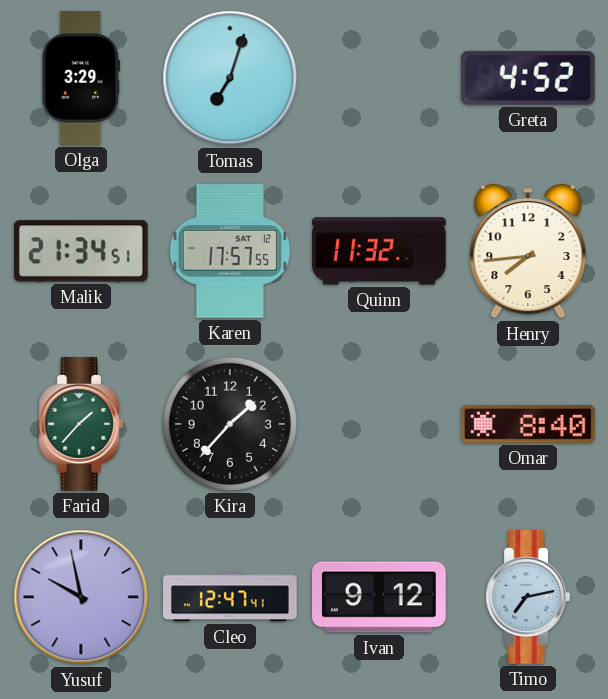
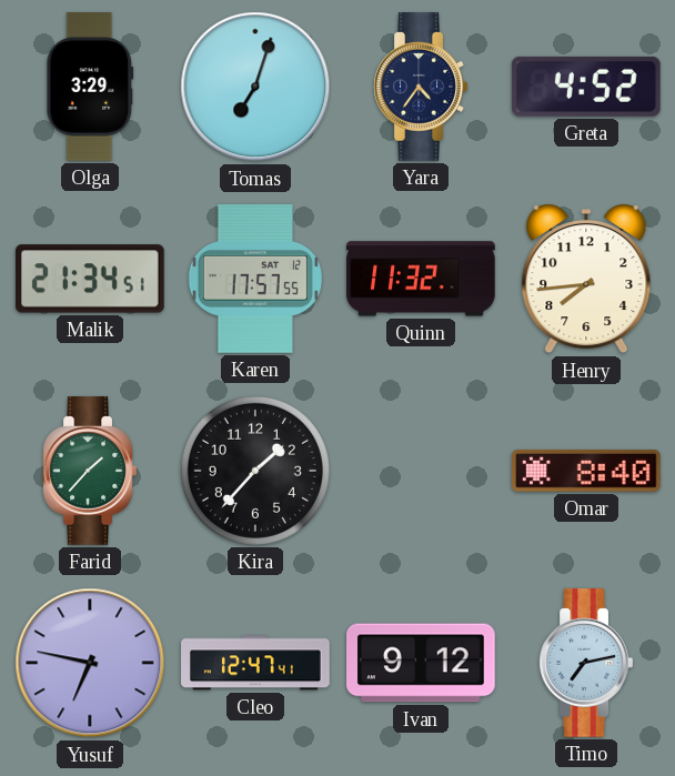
Yara: none -> 4:36
Yusuf: 9:58 -> 6:47
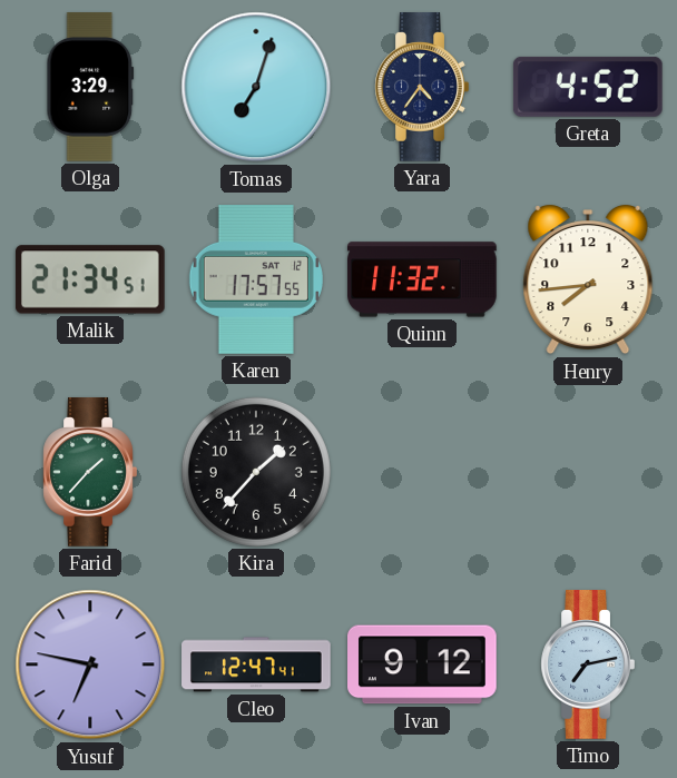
Omar: 8:40 -> none
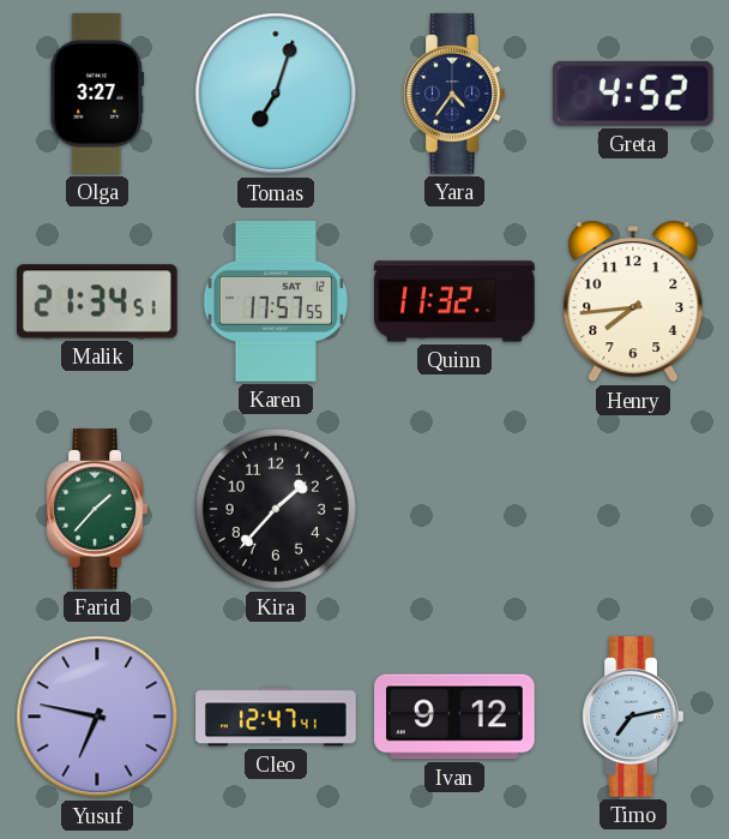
Olga: 3:29 -> 3:27
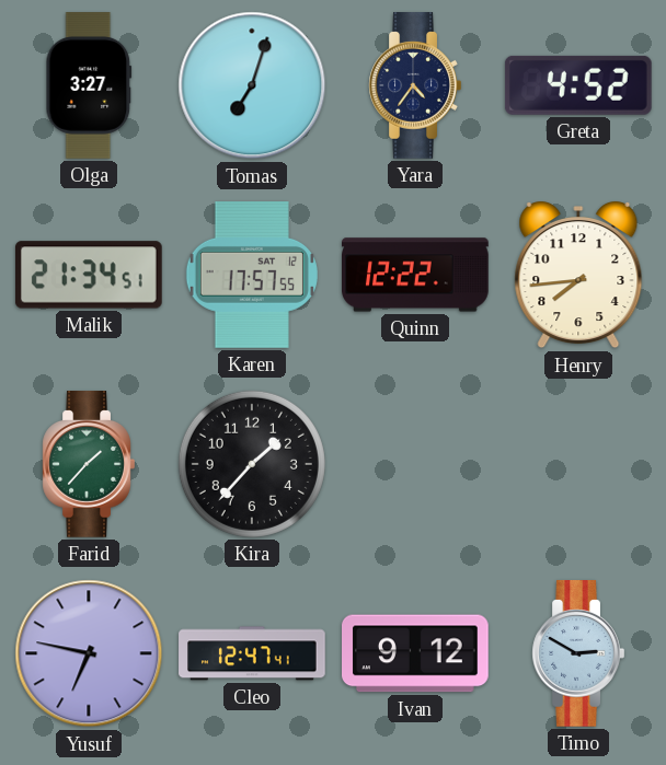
Quinn: 11:32 -> 12:22
Timo: 7:13 -> 2:50
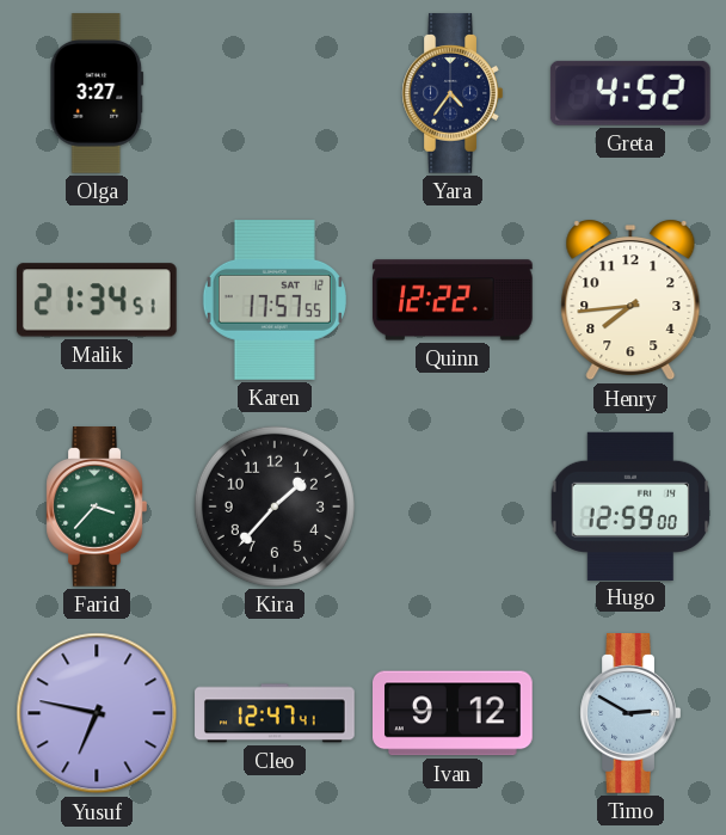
Tomas: 7:03 -> none
Farid: 1:37 -> 3:37
Hugo: none -> 12:59
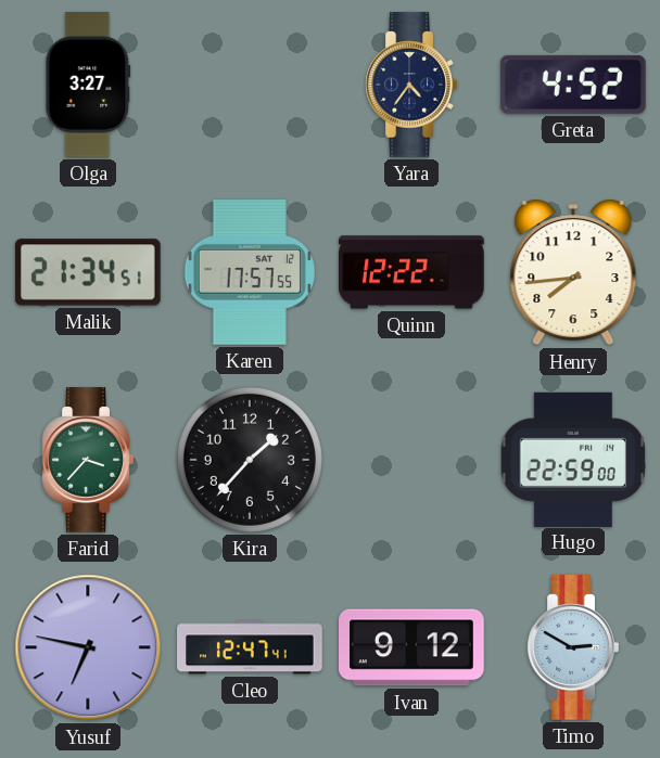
Hugo: 12:59 -> 22:59
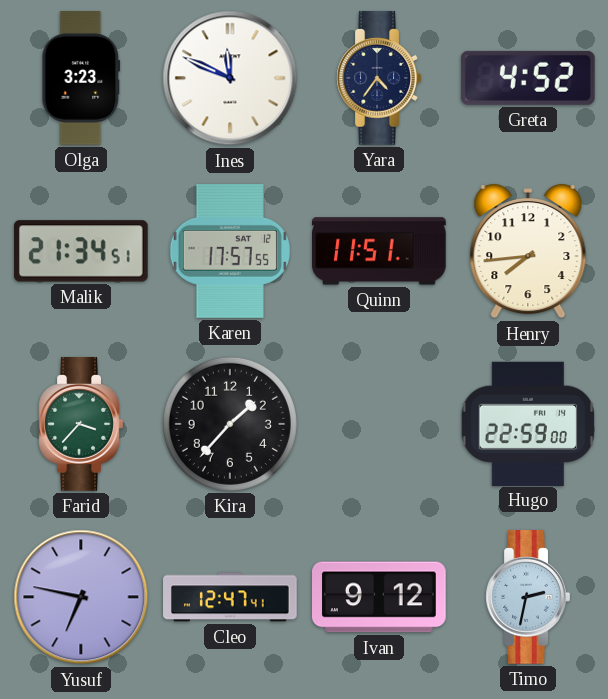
Olga: 3:27 -> 3:23
Ines: none -> 11:49
Quinn: 12:22 -> 11:51
Timo: 2:50 -> 2:32
